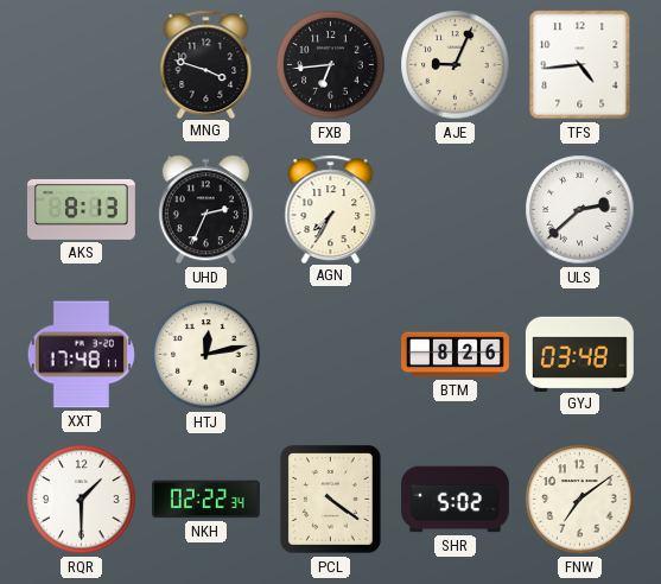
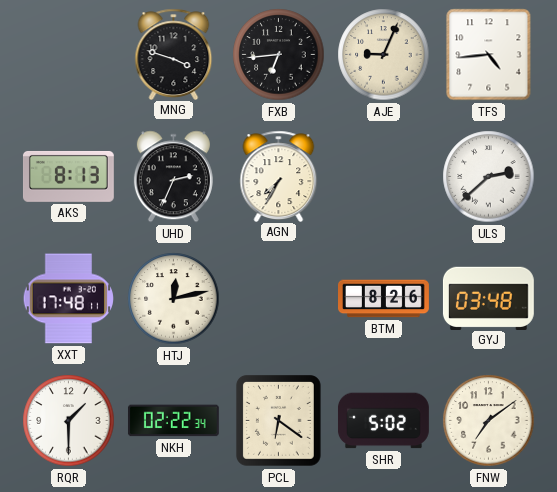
PCL: 4:21 -> 6:21
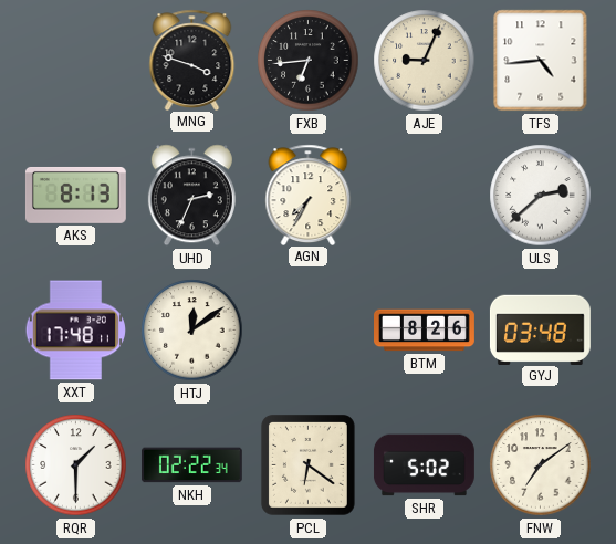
HTJ: 12:13 -> 12:09
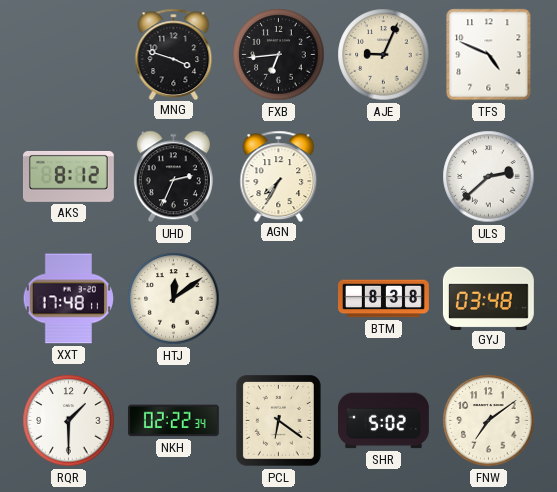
TFS: 4:44 -> 4:49
AKS: 8:13 -> 8:12
BTM: 8:26 -> 8:38
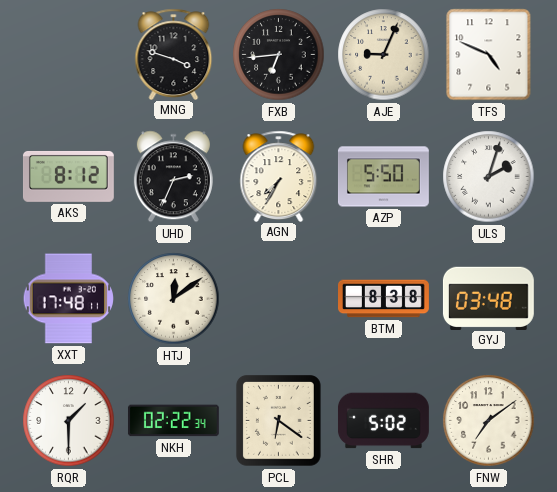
AZP: none -> 5:50
ULS: 2:38 -> 2:03
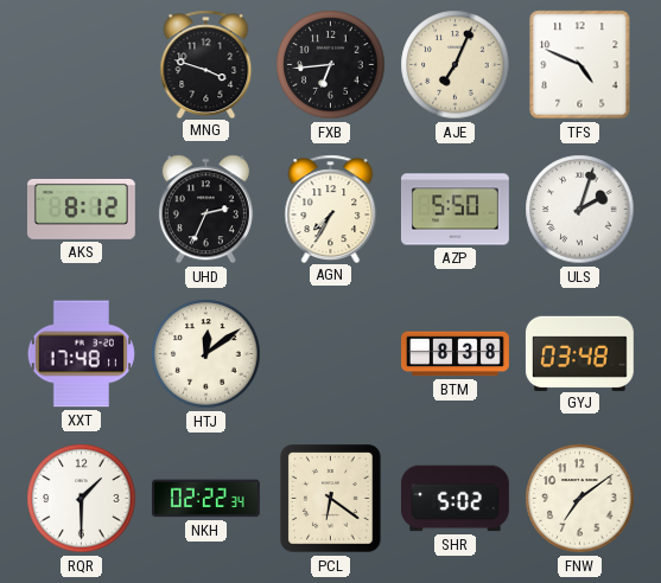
AJE: 9:04 -> 7:04
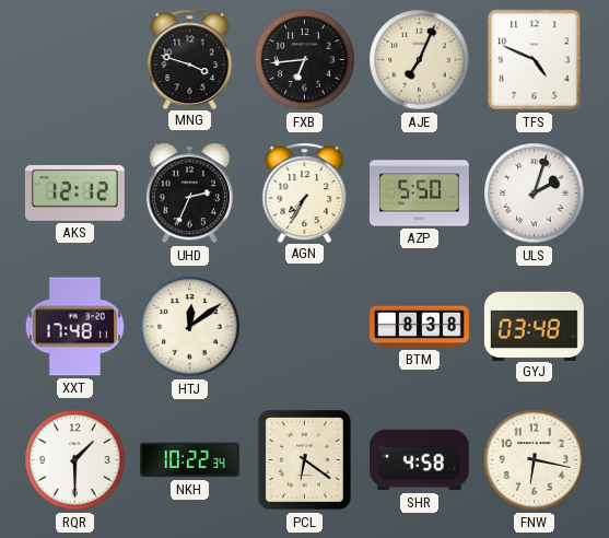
AKS: 8:12 -> 12:12
NKH: 02:22 -> 10:22
SHR: 5:02 -> 4:58
FNW: 7:09 -> 6:17
